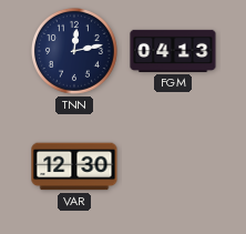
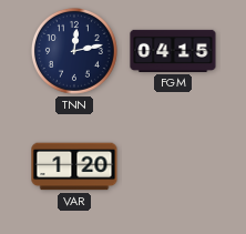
FGM: 04:13 -> 04:15
VAR: 12:30 -> 1:20
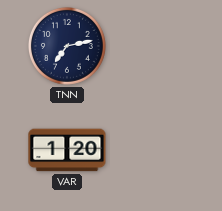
TNN: 12:13 -> 7:13
FGM: 04:15 -> none
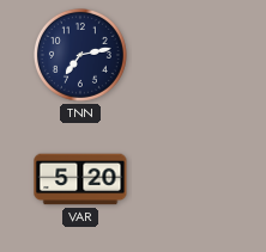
VAR: 1:20 -> 5:20
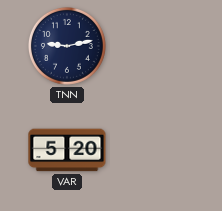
TNN: 7:13 -> 9:13
